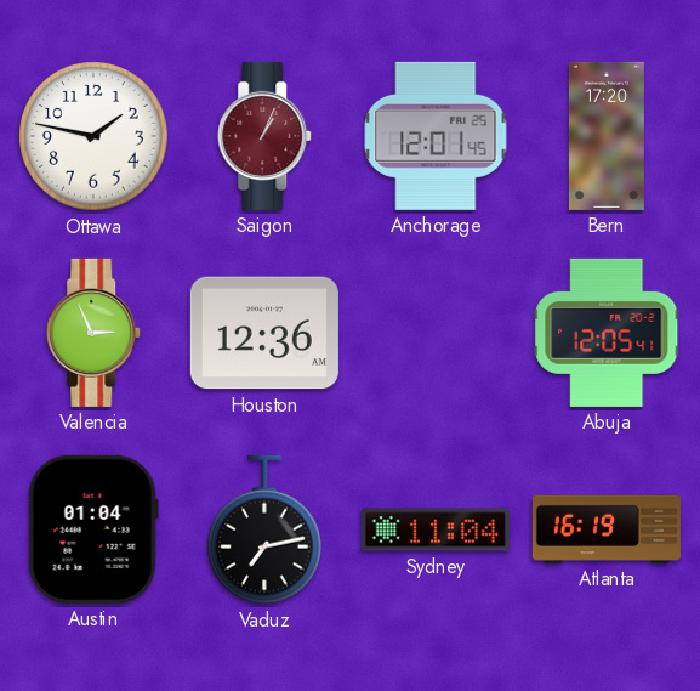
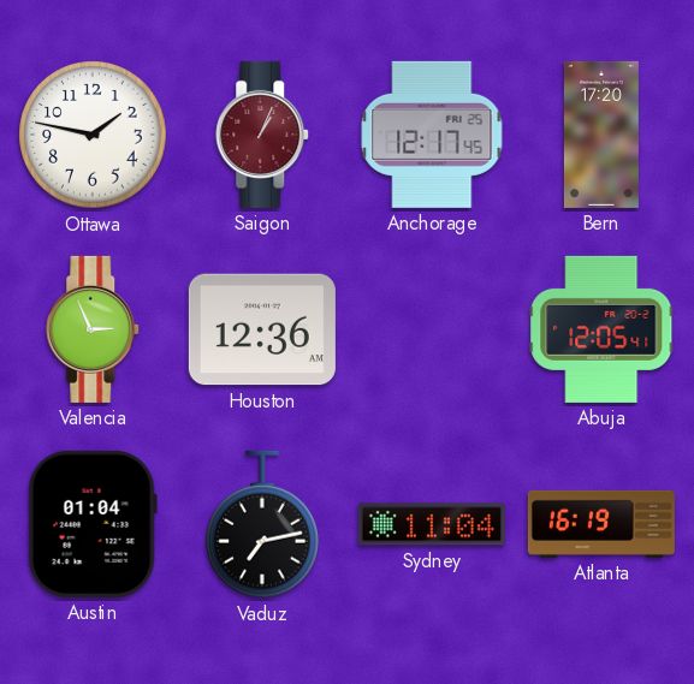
Anchorage: 12:01 -> 12:17
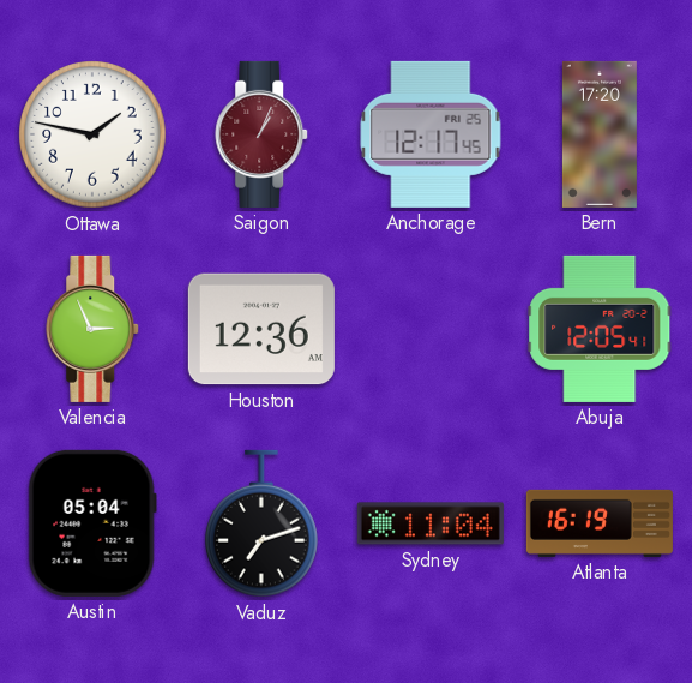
Austin: 01:04 -> 05:04
Vaduz: 7:13 -> 7:12
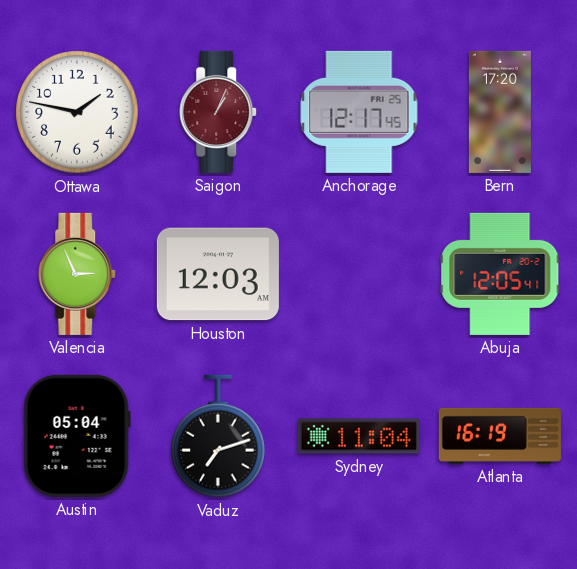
Houston: 12:36 -> 12:03
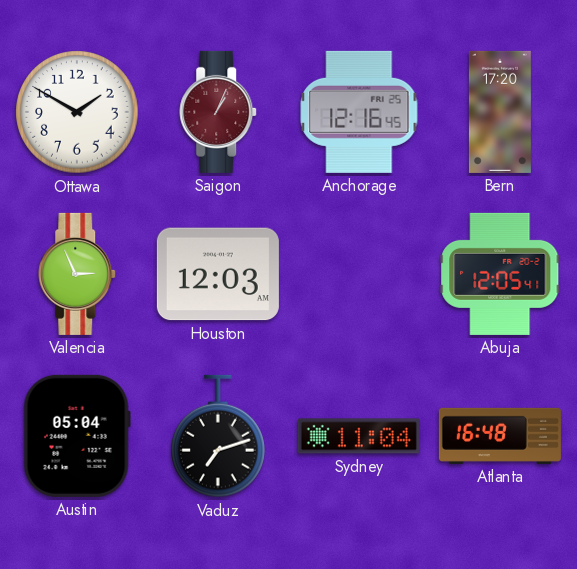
Ottawa: 1:47 -> 1:50
Anchorage: 12:17 -> 12:16
Atlanta: 16:19 -> 16:48
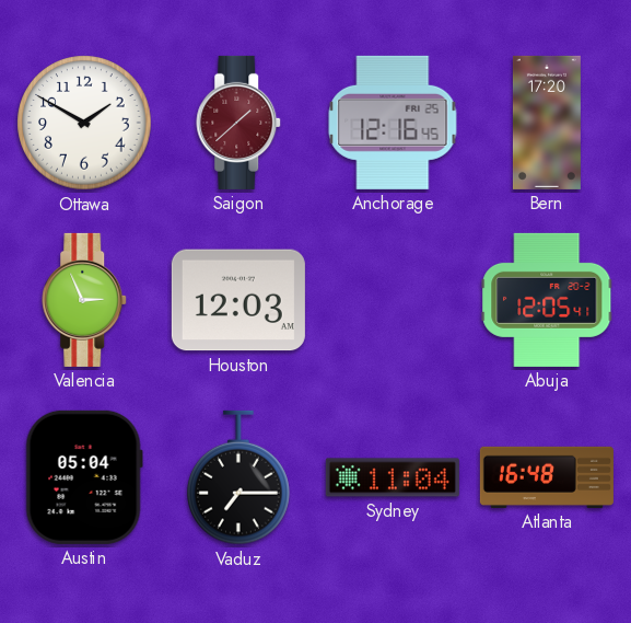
Saigon: 1:04 -> 1:38
Vaduz: 7:12 -> 7:15
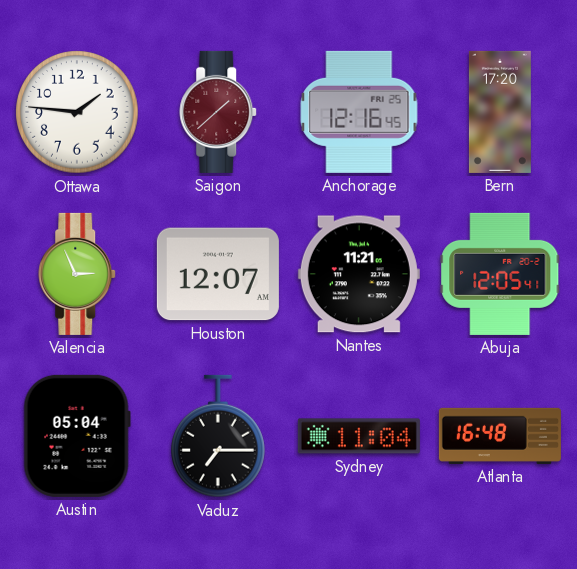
Ottawa: 1:50 -> 1:46
Houston: 12:03 -> 12:07
Nantes: none -> 11:21
